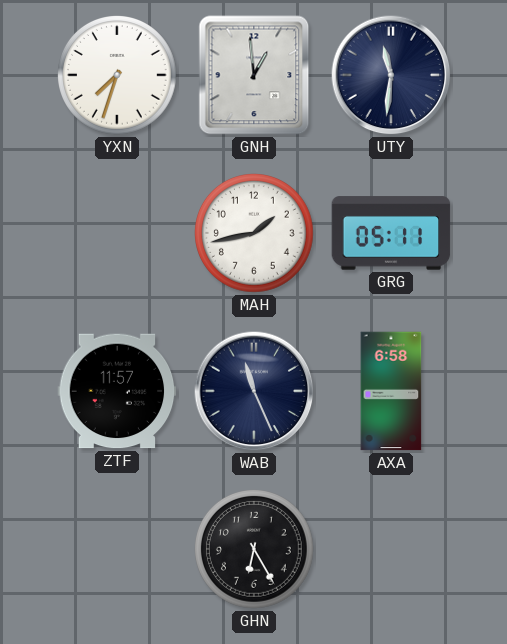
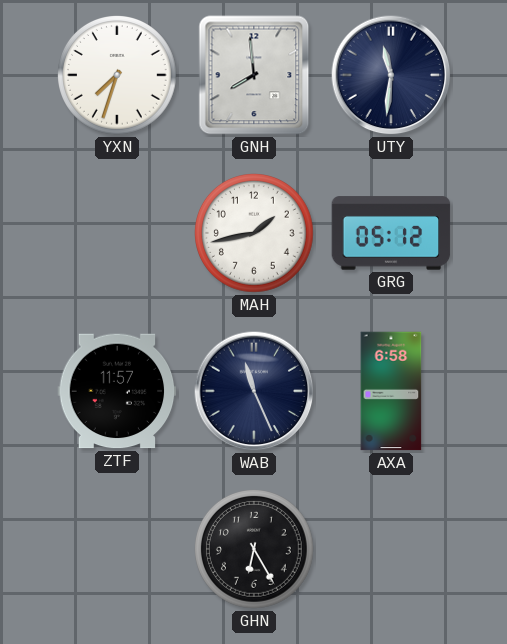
GNH: 12:59 -> 7:59
GRG: 05:11 -> 05:12
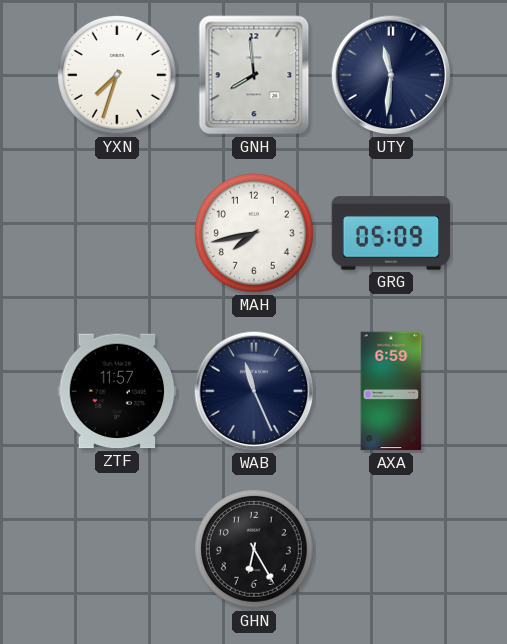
MAH: 1:43 -> 7:43
GRG: 05:12 -> 05:09
AXA: 6:58 -> 6:59
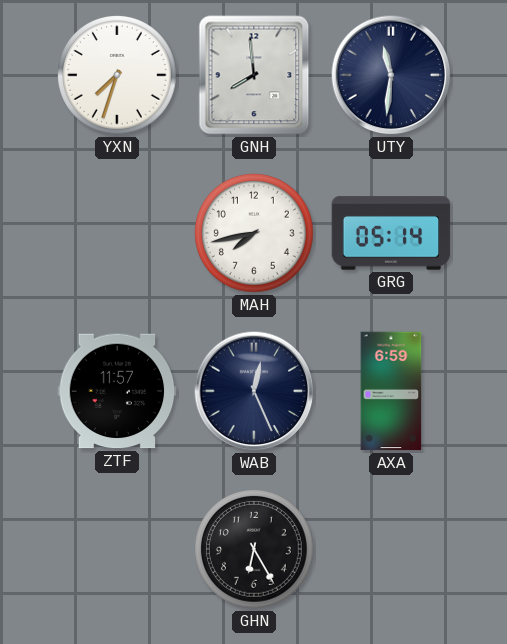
GRG: 05:09 -> 05:14
WAB: 11:26 -> 12:26
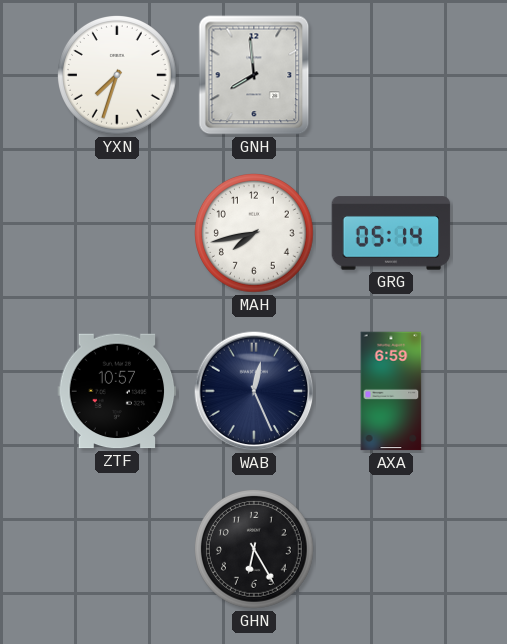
UTY: 11:31 -> none
ZTF: 11:57 -> 10:57
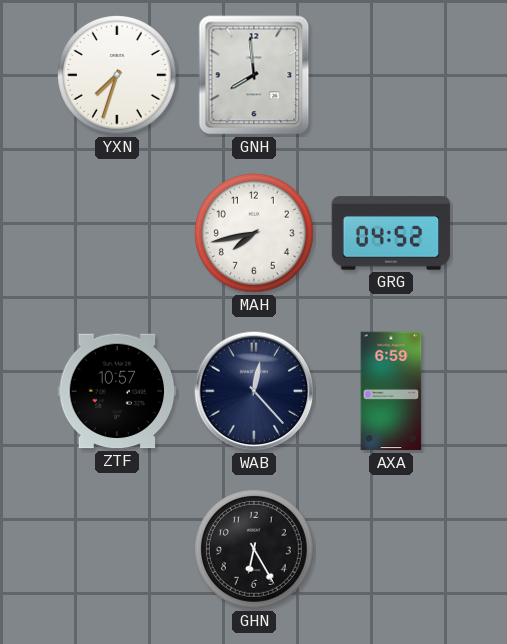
GRG: 05:14 -> 04:52
WAB: 12:26 -> 12:23
